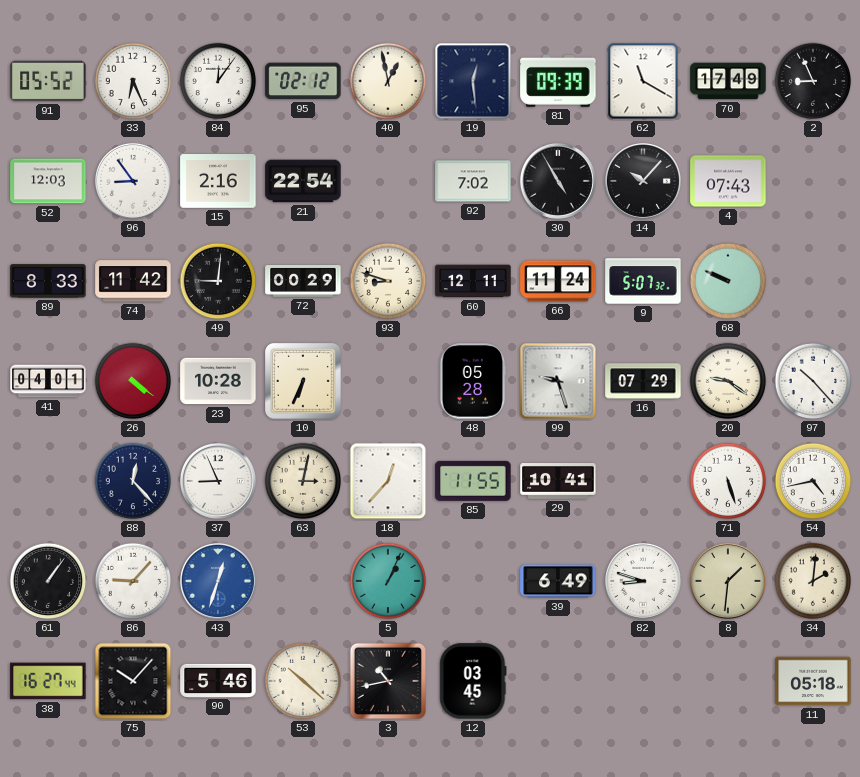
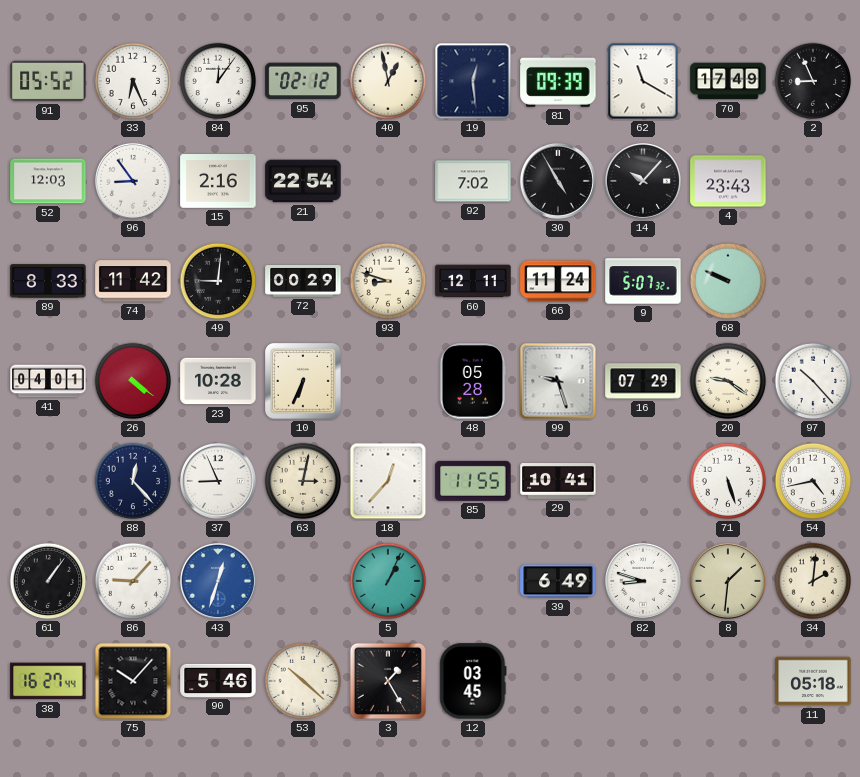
4: 07:43 -> 23:43
3: 10:43 -> 1:25
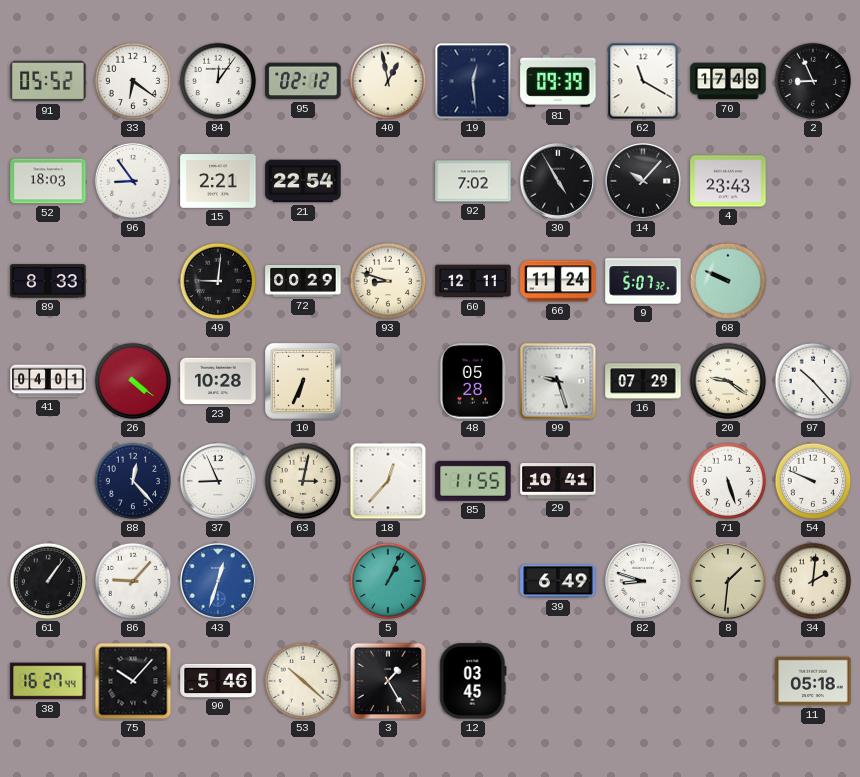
33: 6:26 -> 6:21
52: 12:03 -> 18:03
15: 2:16 -> 2:21
74: 11:42 -> none
54: 4:43 -> 9:49
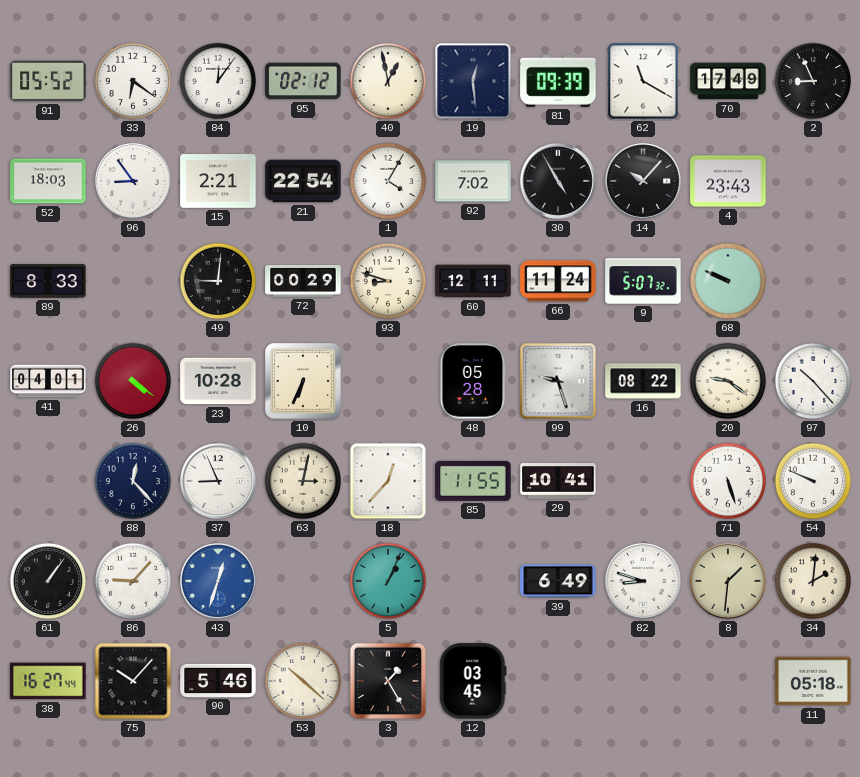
1: none -> 4:05
16: 07:29 -> 08:22
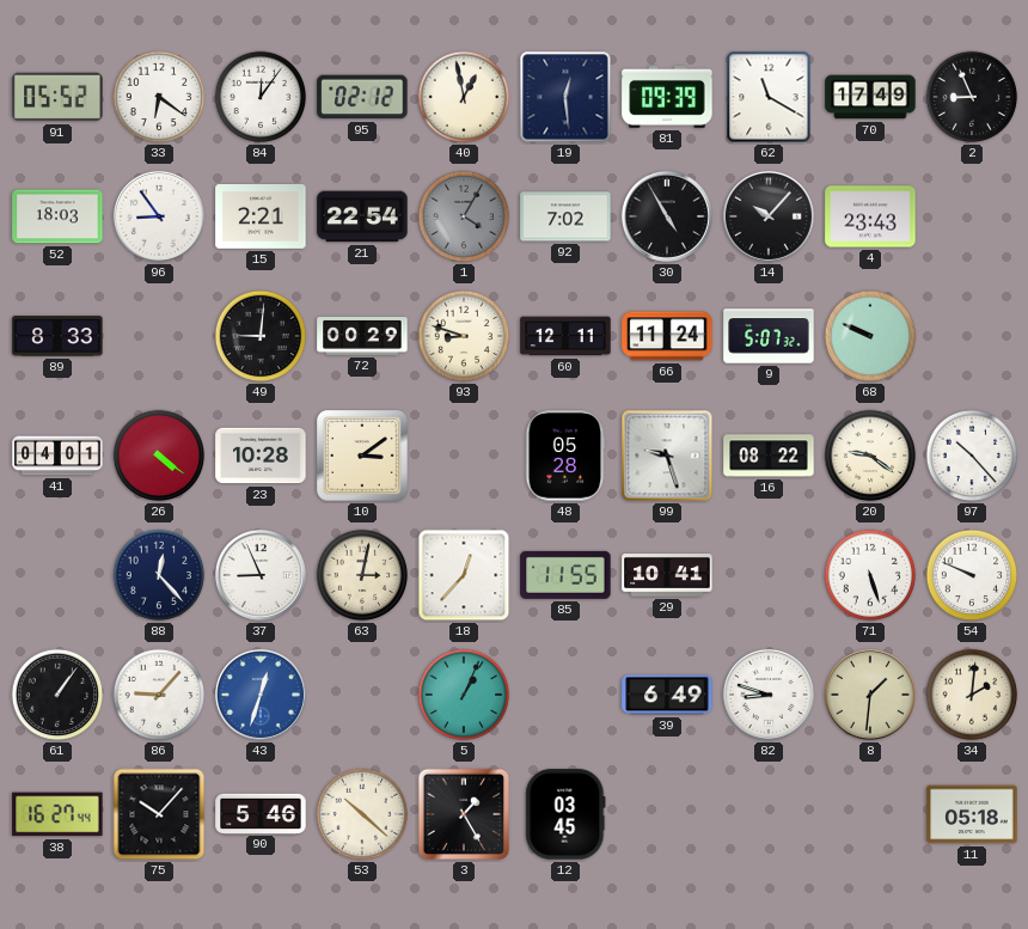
1 dial: white -> grey
10: 6:34 -> 3:09
